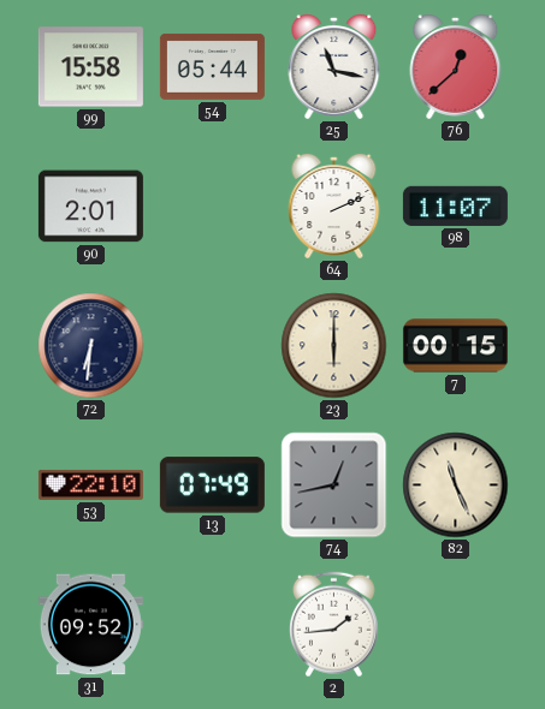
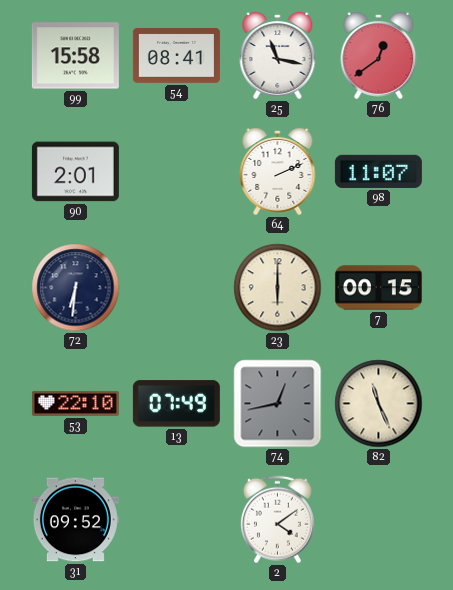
54: 05:44 -> 08:41
76: 12:38 -> 12:39
2: 1:44 -> 4:09
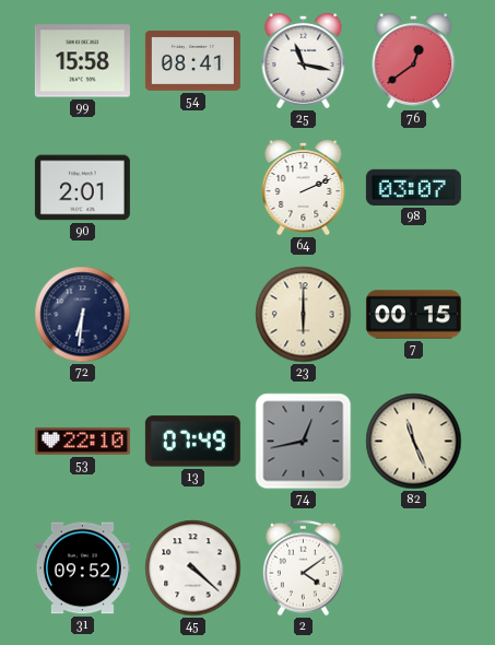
98: 11:07 -> 03:07
45: none -> 4:22
